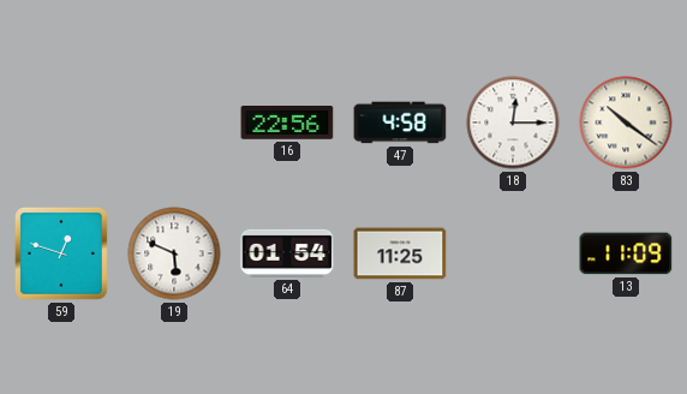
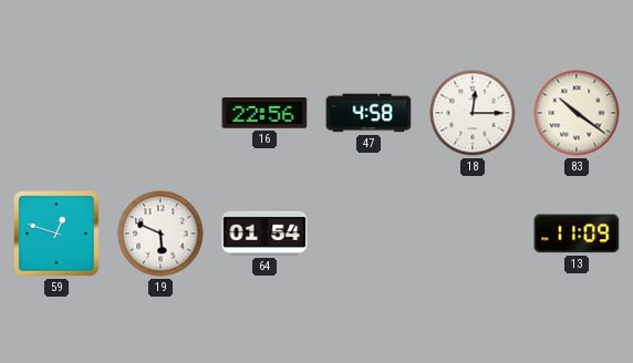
87: 11:25 -> none
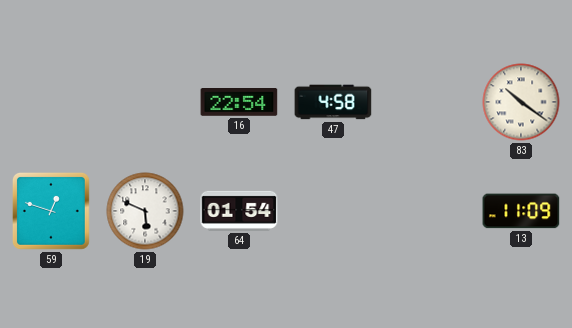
16: 22:56 -> 22:54
18: 12:15 -> none
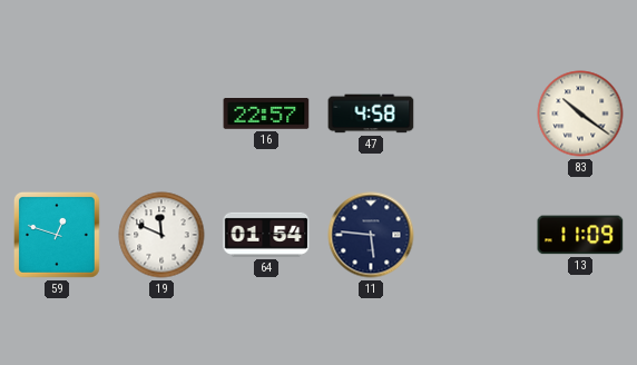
16: 22:54 -> 22:57
19: 5:49 -> 11:49
11: none -> 5:46
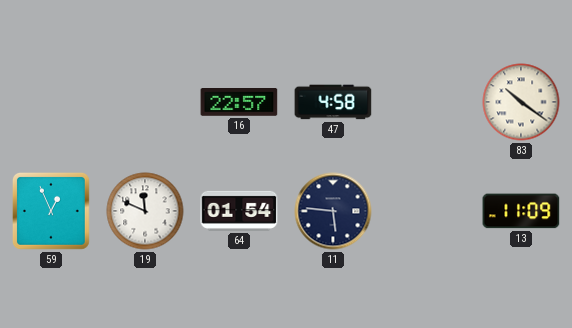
59: 12:48 -> 12:56
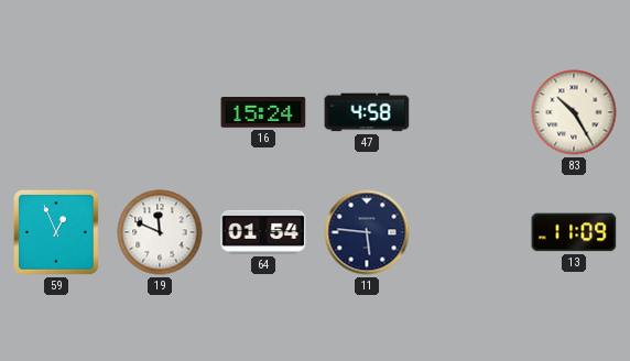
16: 22:57 -> 15:24
83: 10:21 -> 10:25
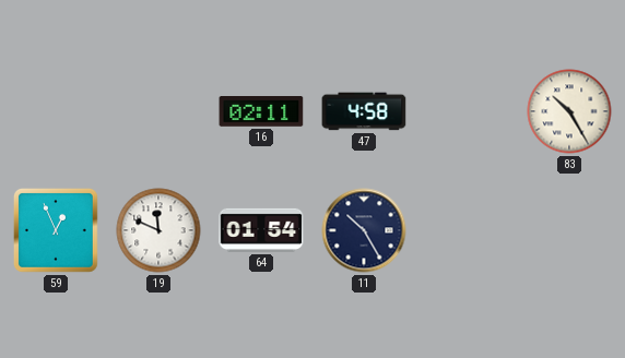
16: 15:24 -> 02:11
11: 5:46 -> 10:25
13: 11:09 -> none
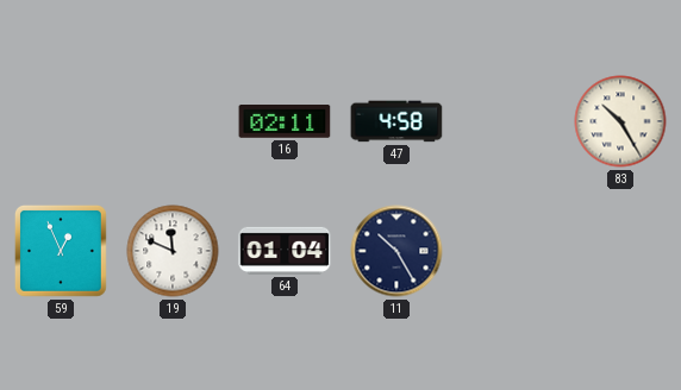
64: 01:54 -> 01:04
